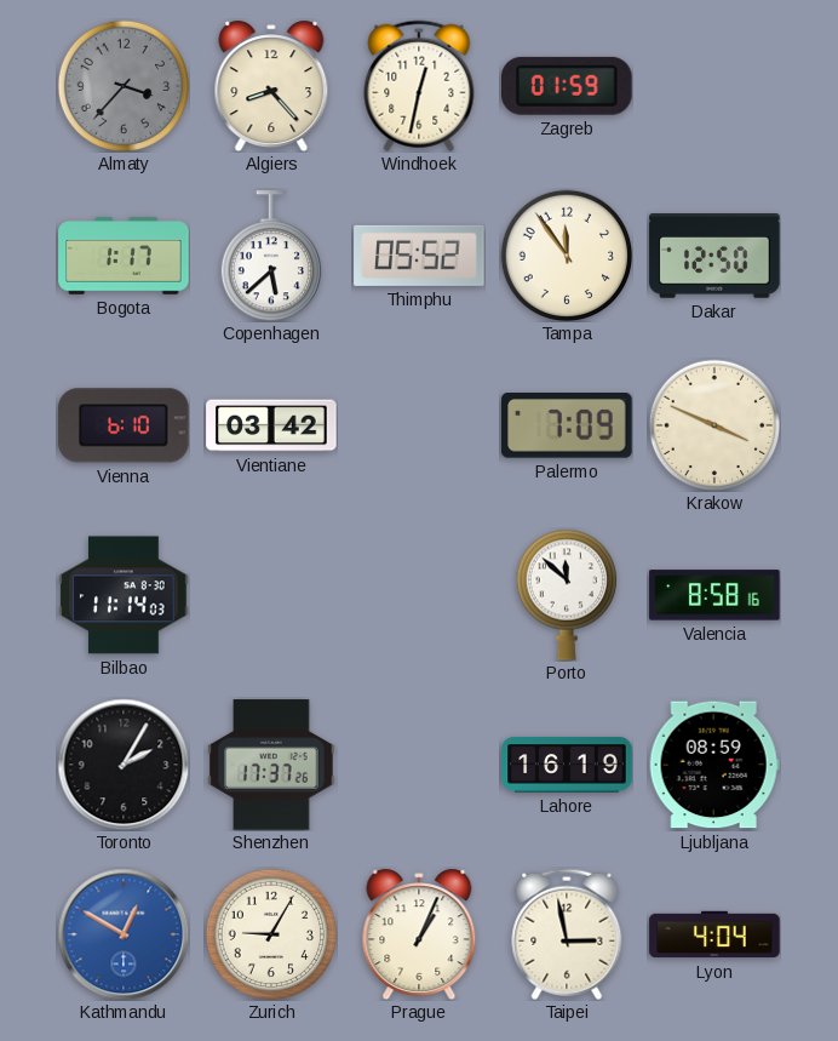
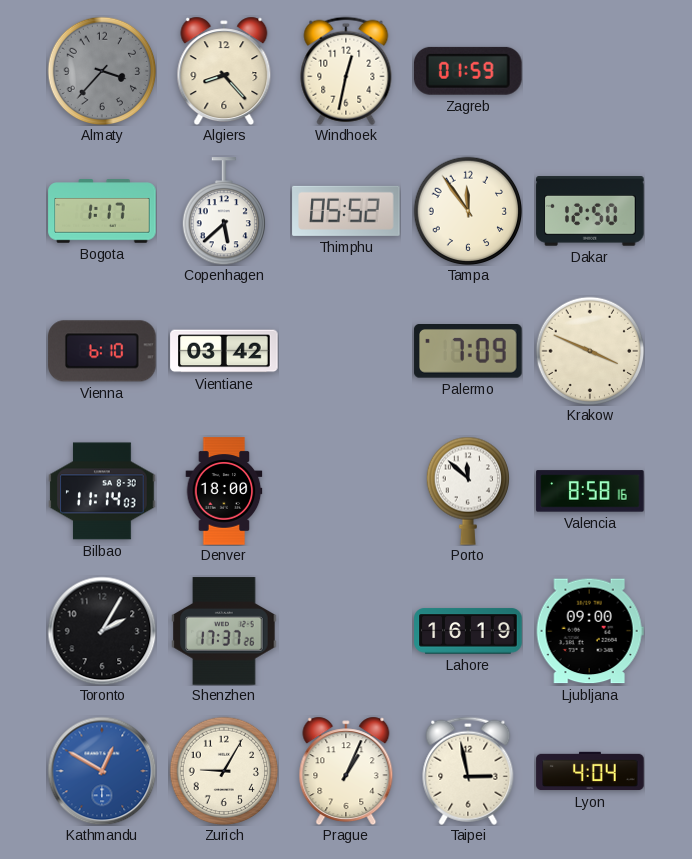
Denver: none -> 18:00
Ljubljana: 08:59 -> 09:00
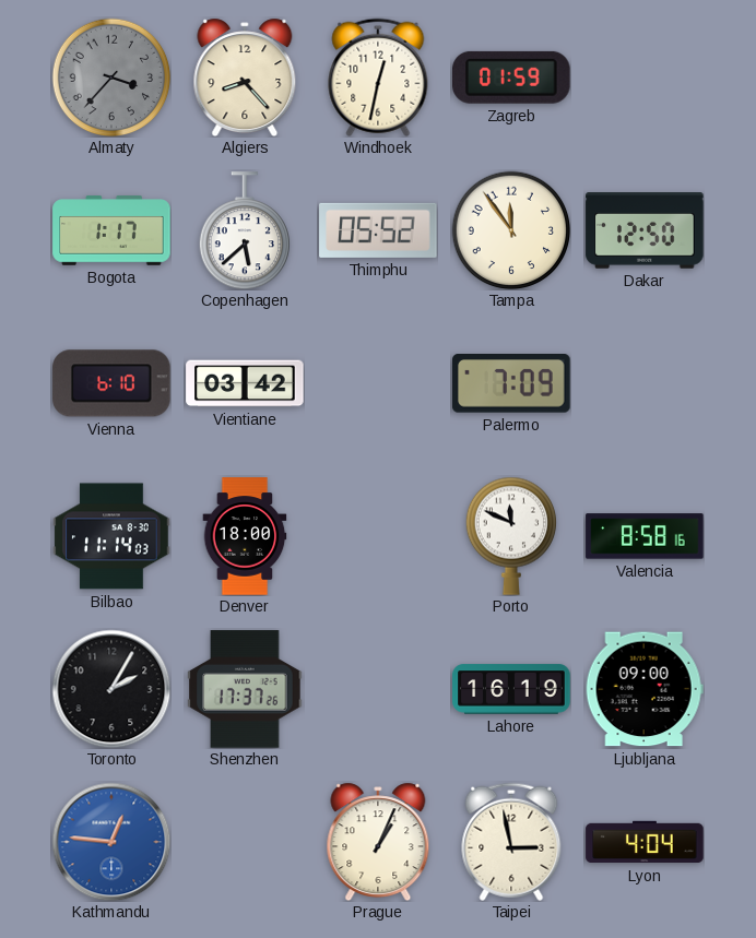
Krakow: 3:49 -> none
Porto: 11:52 -> 11:49
Kathmandu: 12:50 -> 12:46
Zurich: 9:05 -> none
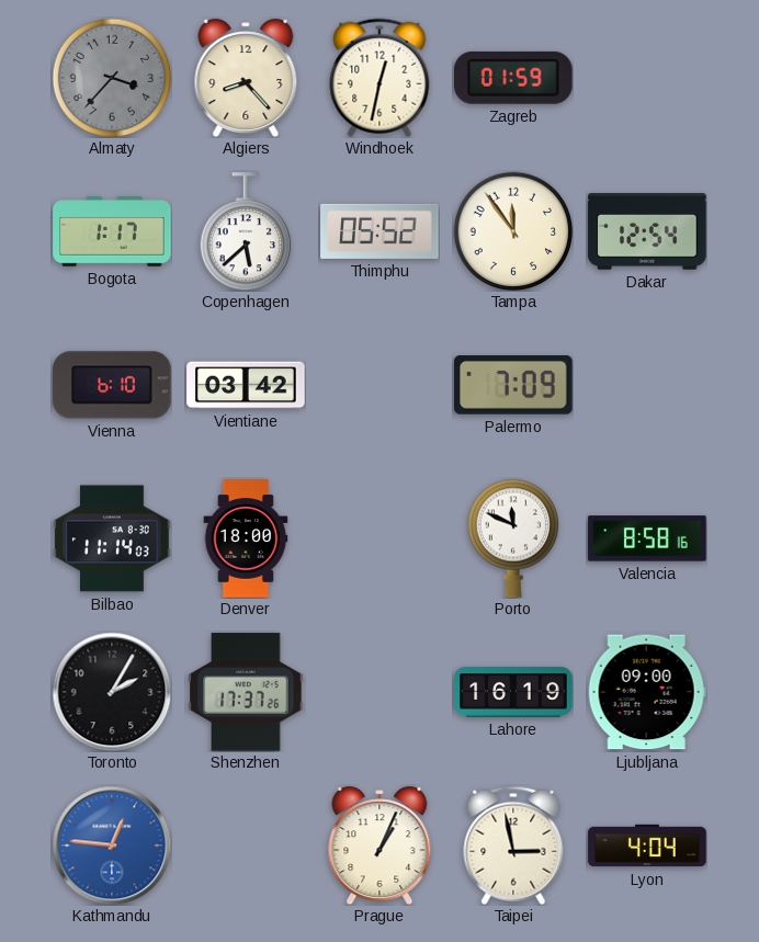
Dakar: 12:50 -> 12:54
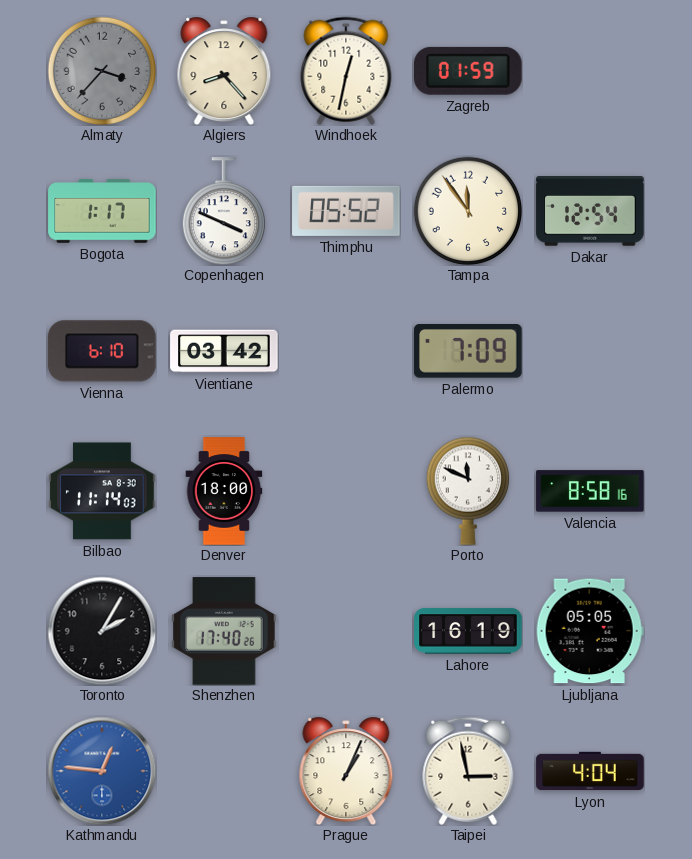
Copenhagen: 5:38 -> 3:49
Shenzhen: 17:37 -> 17:40
Ljubljana: 09:00 -> 05:05
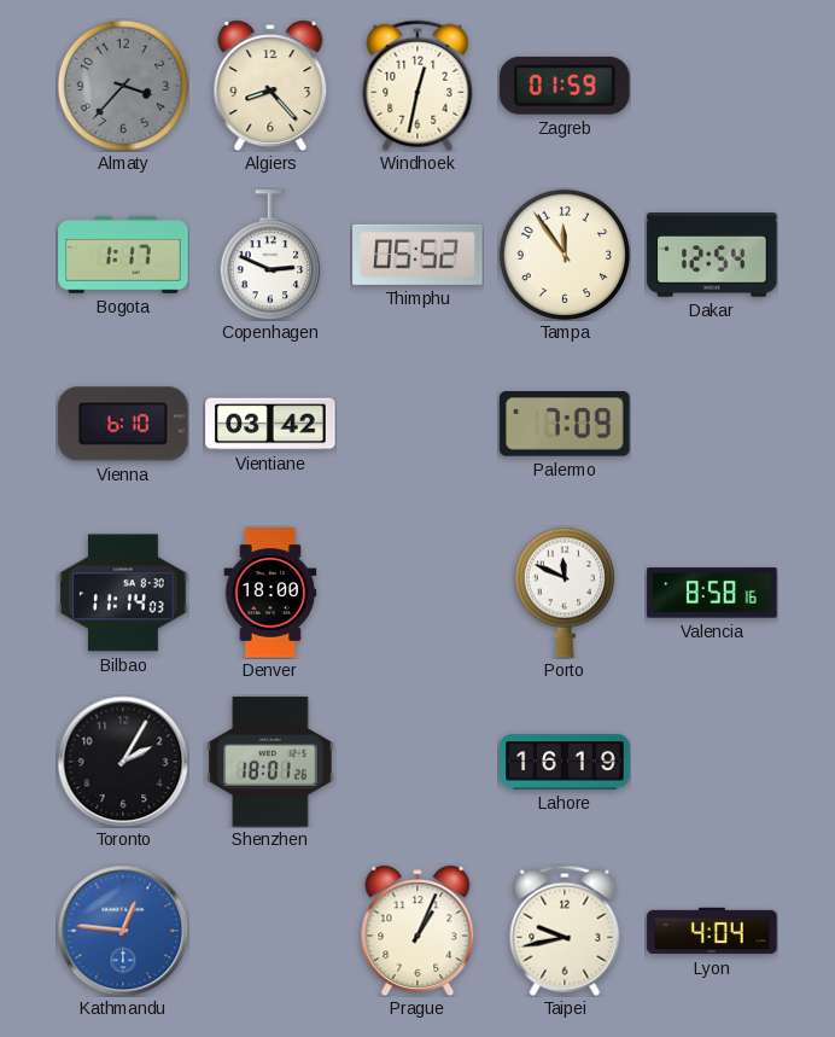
Copenhagen: 3:49 -> 2:49
Shenzhen: 17:40 -> 18:01
Ljubljana: 05:05 -> none
Taipei: 2:58 -> 9:43
